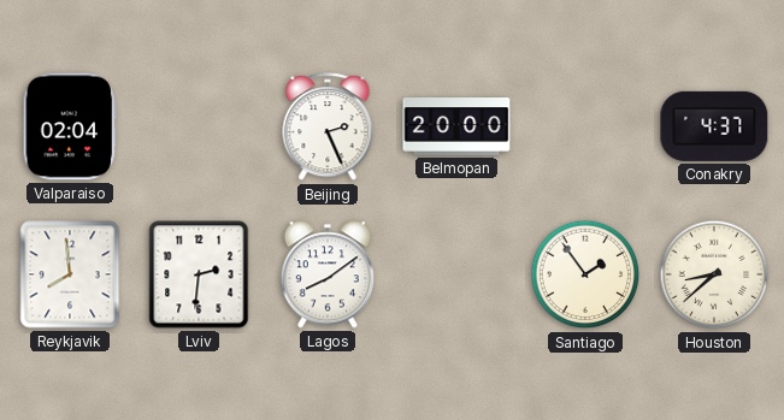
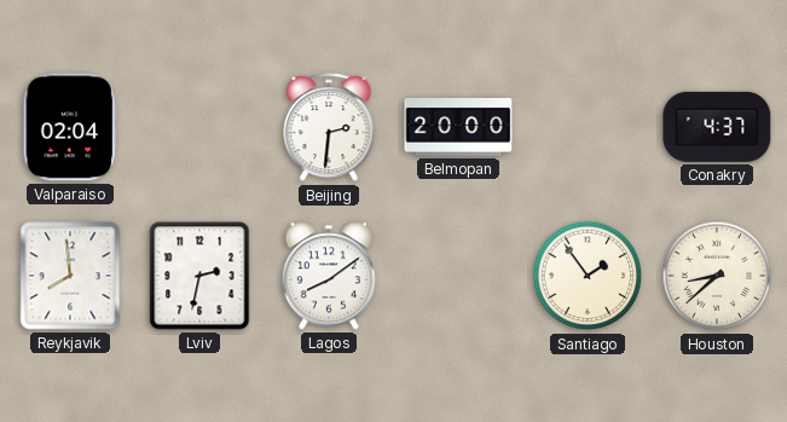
Beijing: 2:26 -> 2:31
Lviv: 2:31 -> 2:32
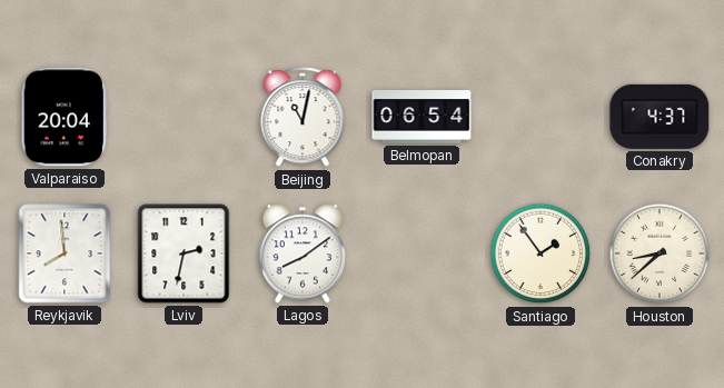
Valparaiso: 02:04 -> 20:04
Beijing: 2:31 -> 11:02
Belmopan: 20:00 -> 06:54
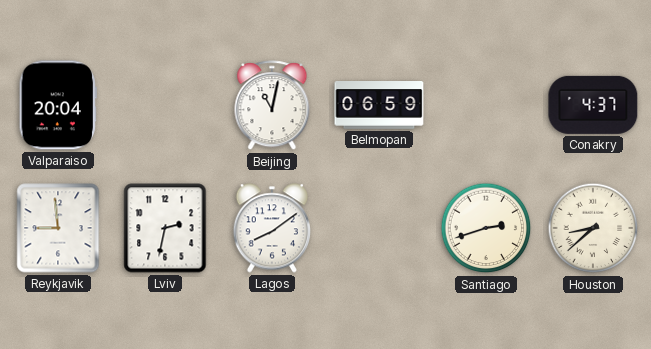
Belmopan: 06:54 -> 06:59
Reykjavik: 7:59 -> 8:59
Santiago: 1:54 -> 2:42
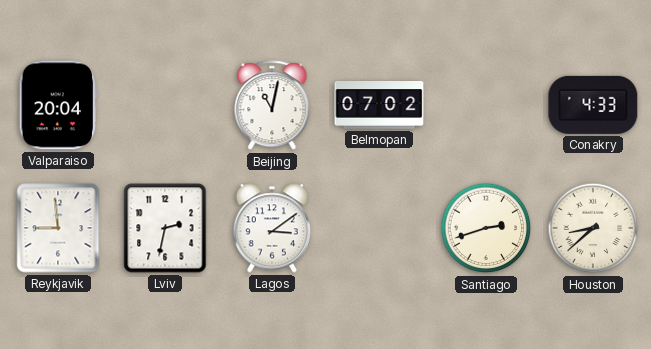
Belmopan: 06:59 -> 07:02
Conakry: 4:37 -> 4:33
Lagos: 8:09 -> 3:09
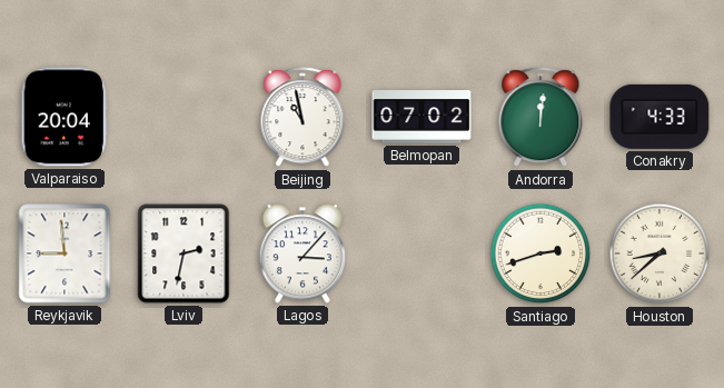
Beijing: 11:02 -> 10:58
Andorra: none -> 12:01
Lagos: 3:09 -> 3:07
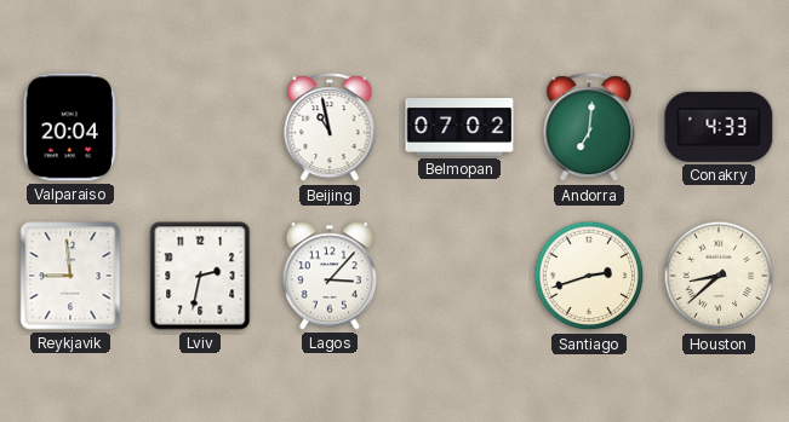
Andorra: 12:01 -> 7:01
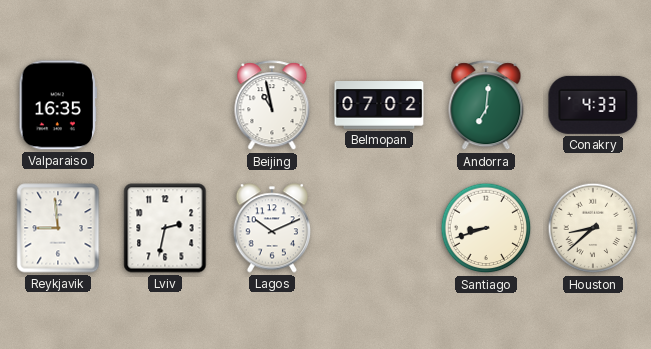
Valparaiso: 20:04 -> 16:35
Lagos: 3:07 -> 10:11
Santiago: 2:42 -> 8:42
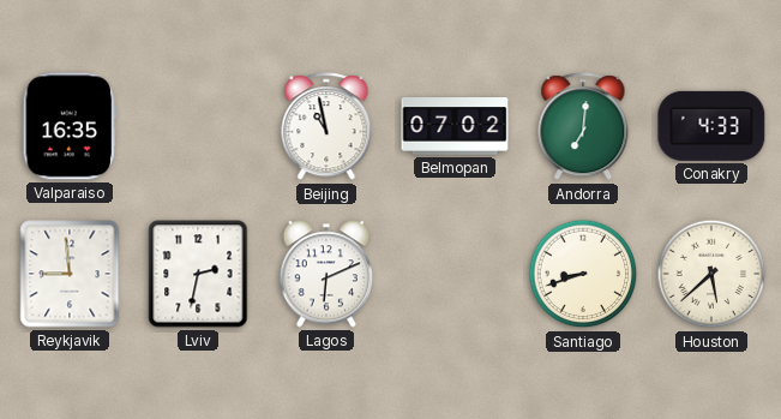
Lagos: 10:11 -> 6:11
Houston: 8:38 -> 5:38
